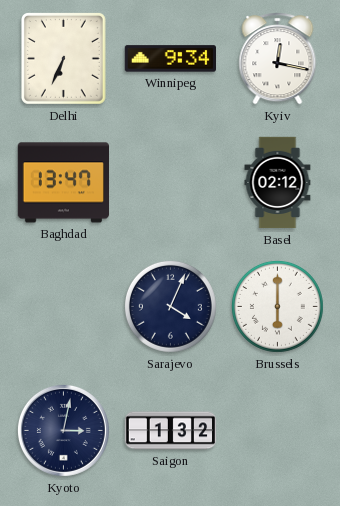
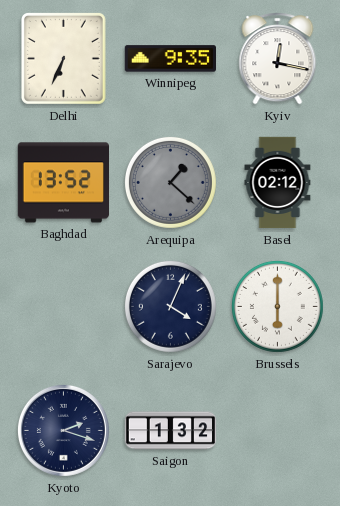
Winnipeg: 9:34 -> 9:35
Baghdad: 13:47 -> 13:52
Arequipa: none -> 1:22
Kyoto: 3:02 -> 2:18
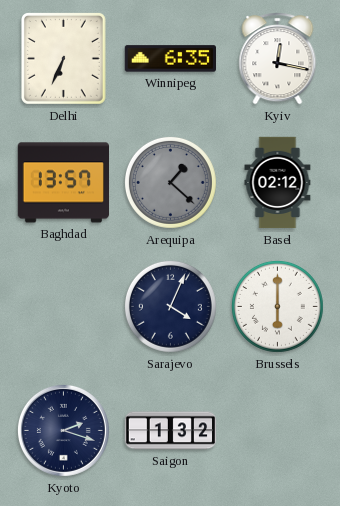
Winnipeg: 9:35 -> 6:35
Baghdad: 13:52 -> 13:57
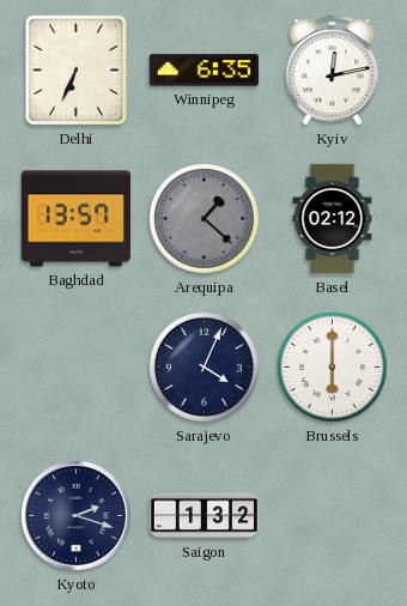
Kyiv: 12:17 -> 12:13
